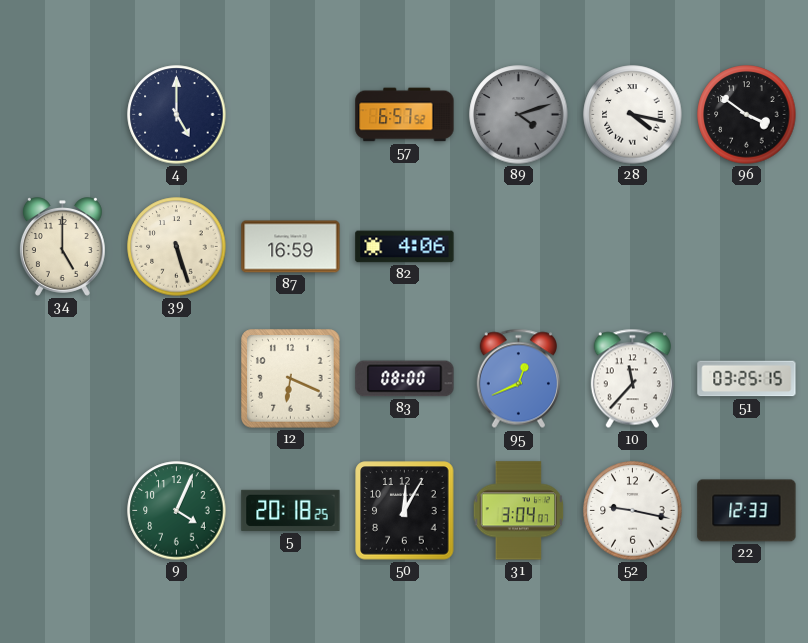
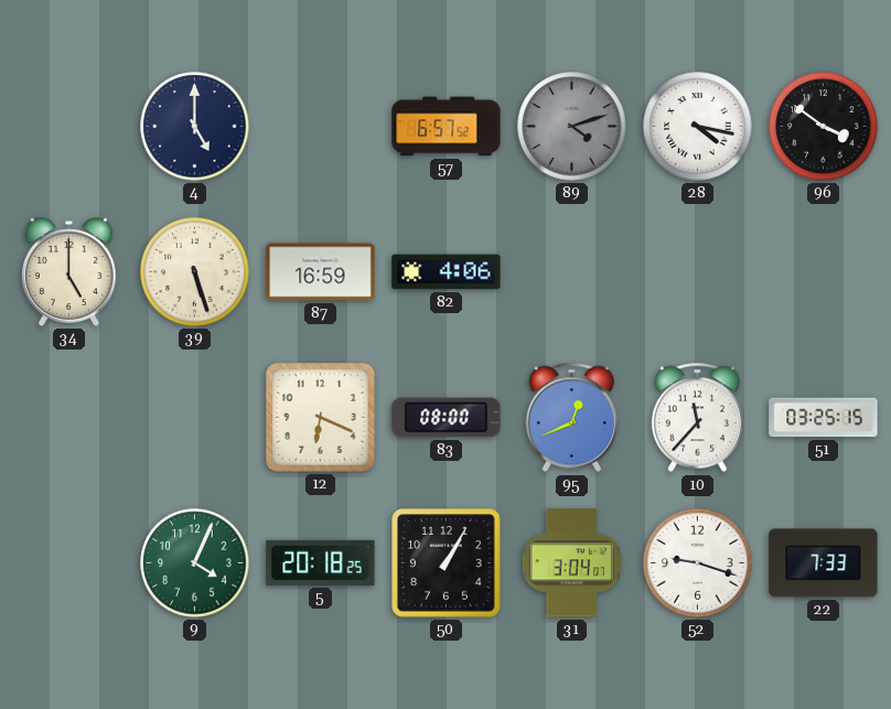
50: 12:05 -> 1:05
52: 9:17 -> 9:18
22: 12:33 -> 7:33
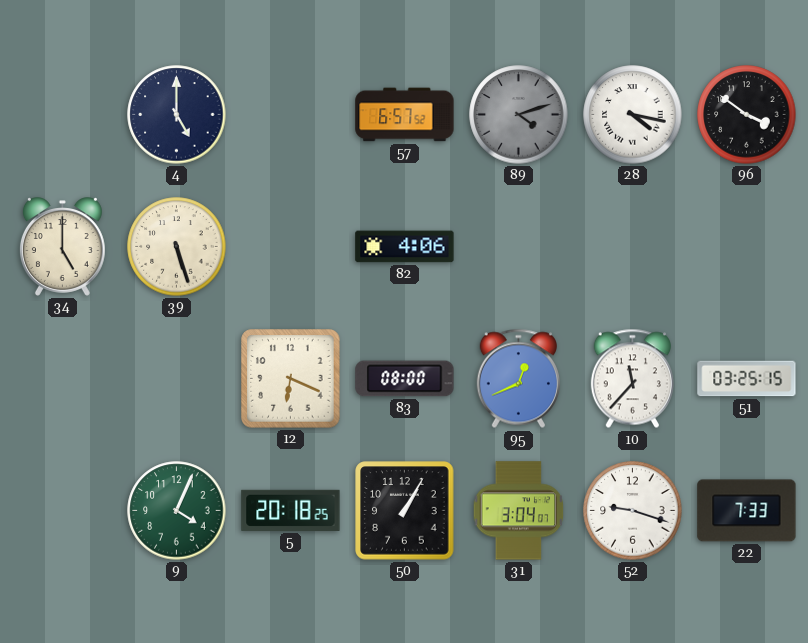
87: 16:59 -> none
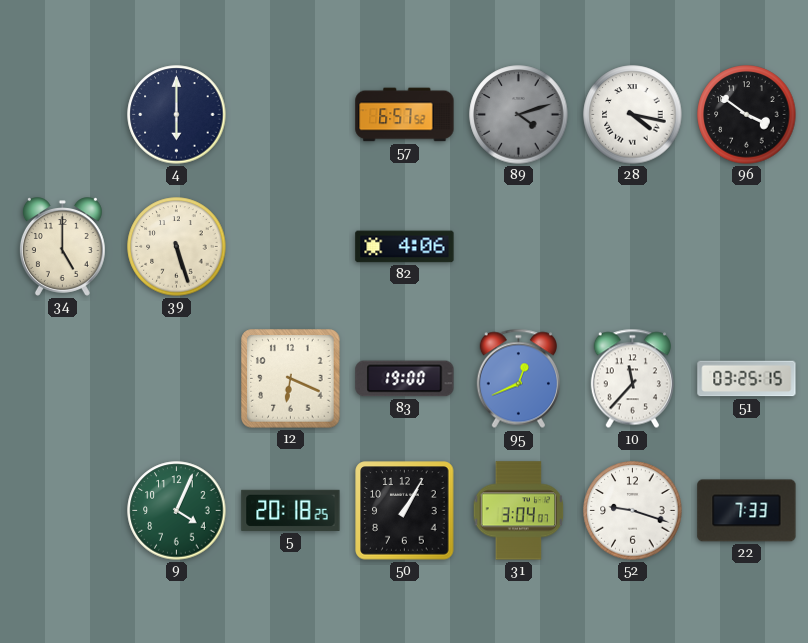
4: 5:00 -> 6:00
83: 08:00 -> 19:00
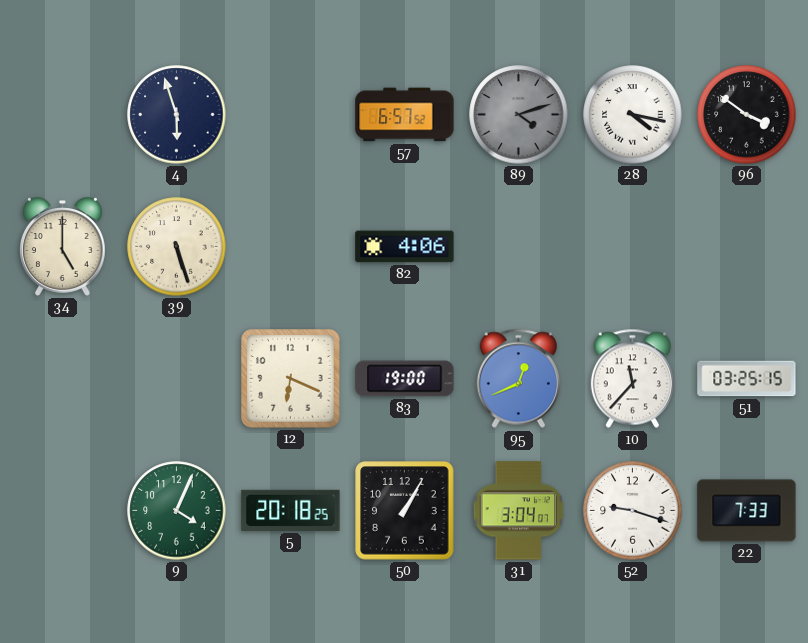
4: 6:00 -> 5:57
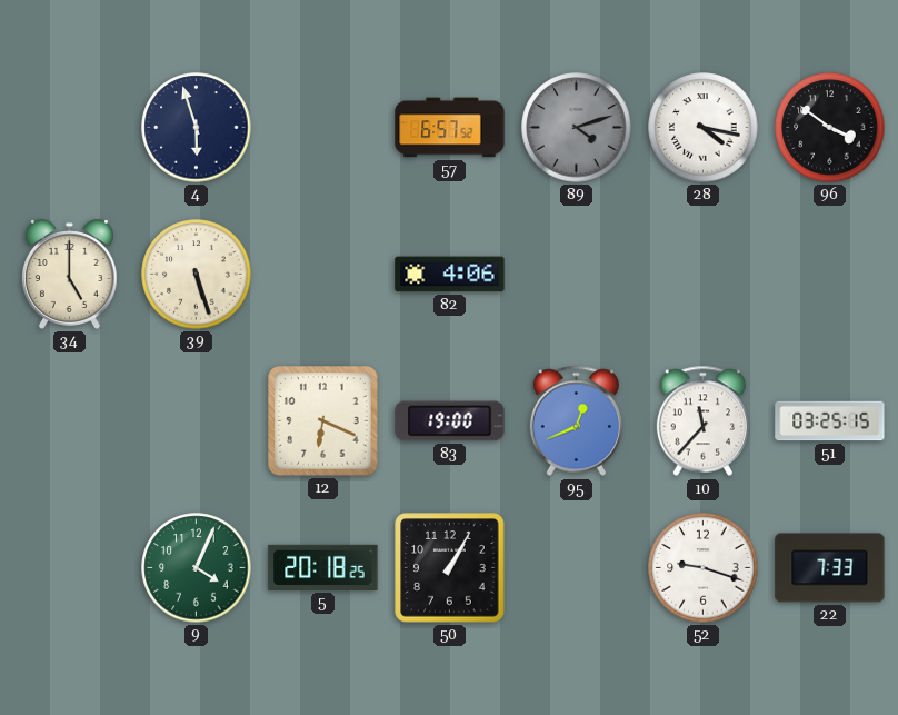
31: 3:04 -> none
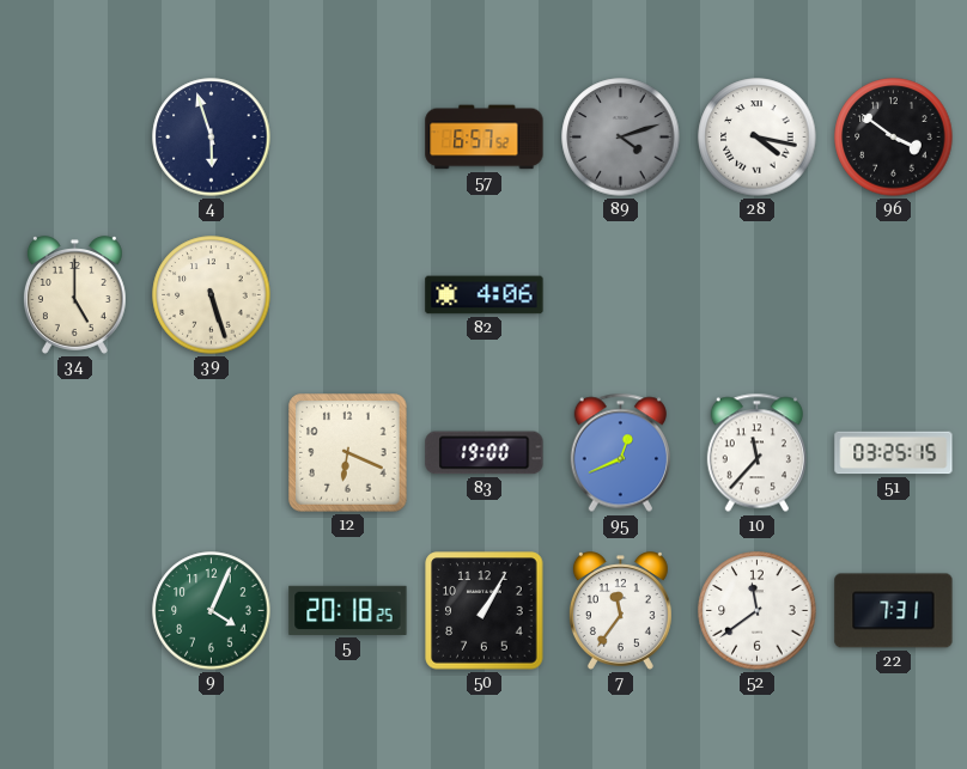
7: none -> 11:36
52: 9:18 -> 11:39
22: 7:33 -> 7:31
